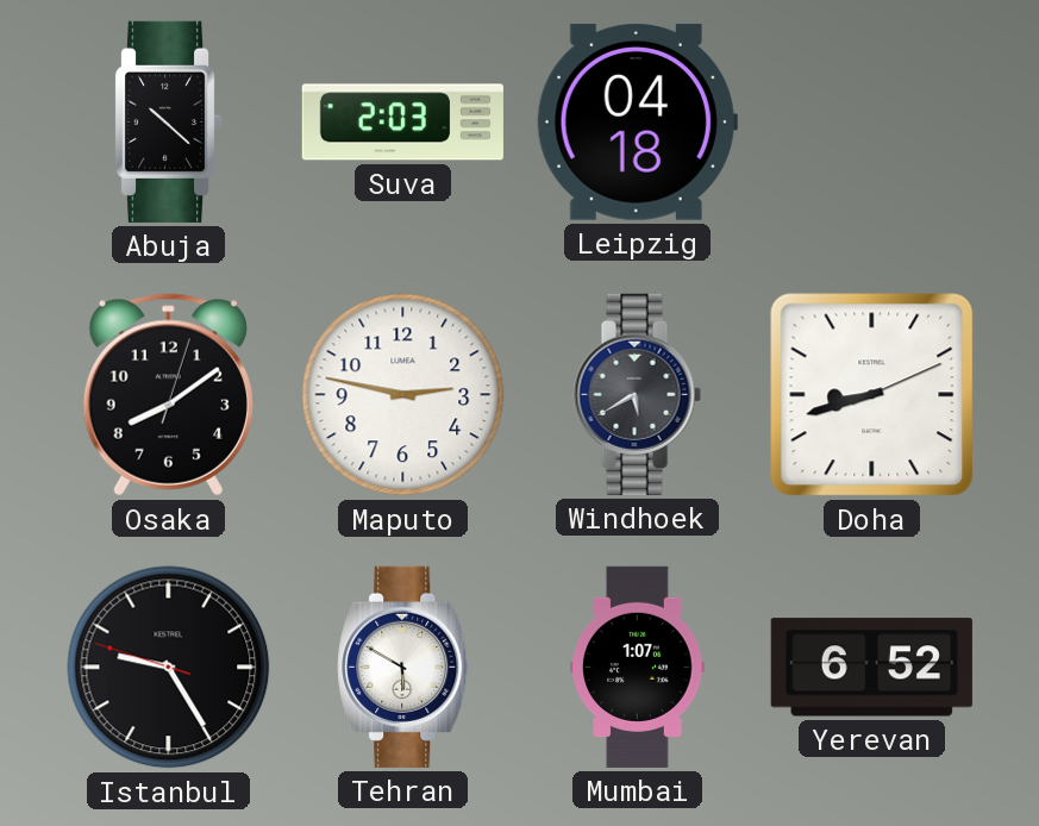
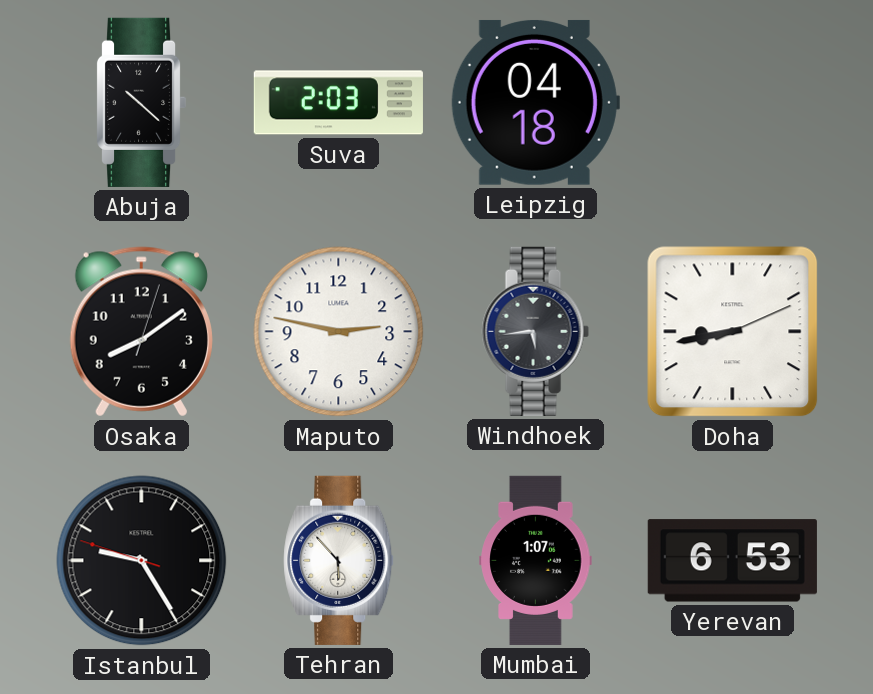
Windhoek: 5:40 -> 5:44
Doha: 8:42 -> 8:43
Tehran: 5:50 -> 5:53
Yerevan: 6:52 -> 6:53
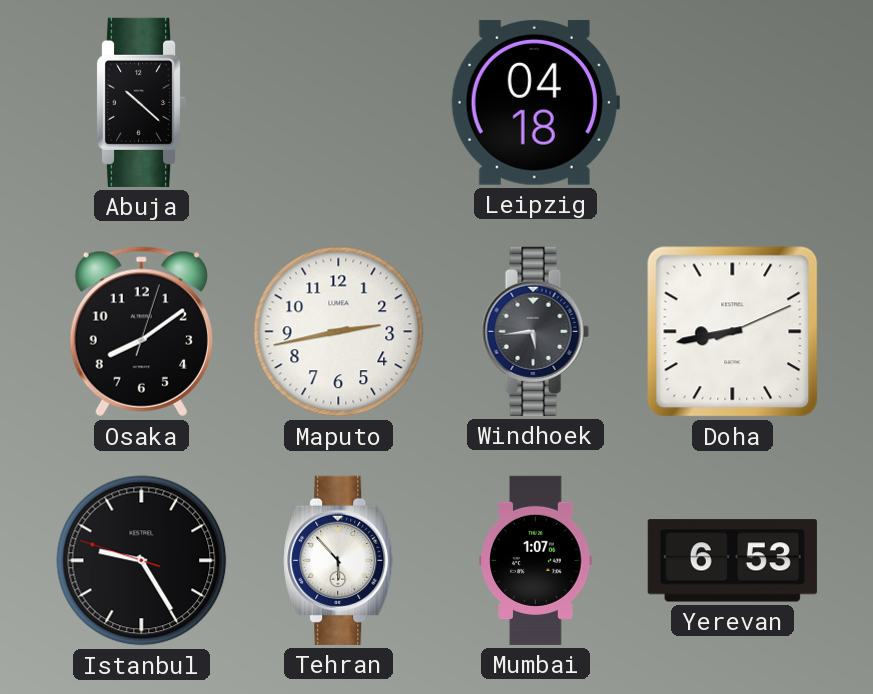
Suva: 2:03 -> none
Maputo: 2:47 -> 2:43
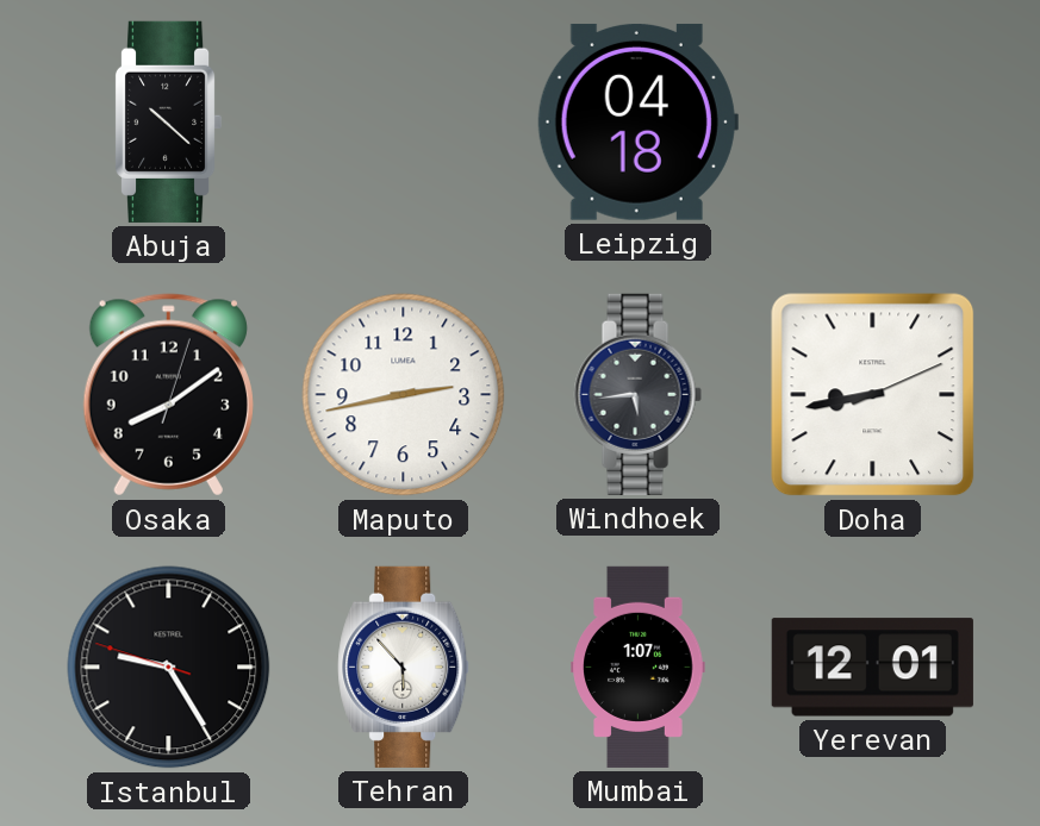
Yerevan: 6:53 -> 12:01
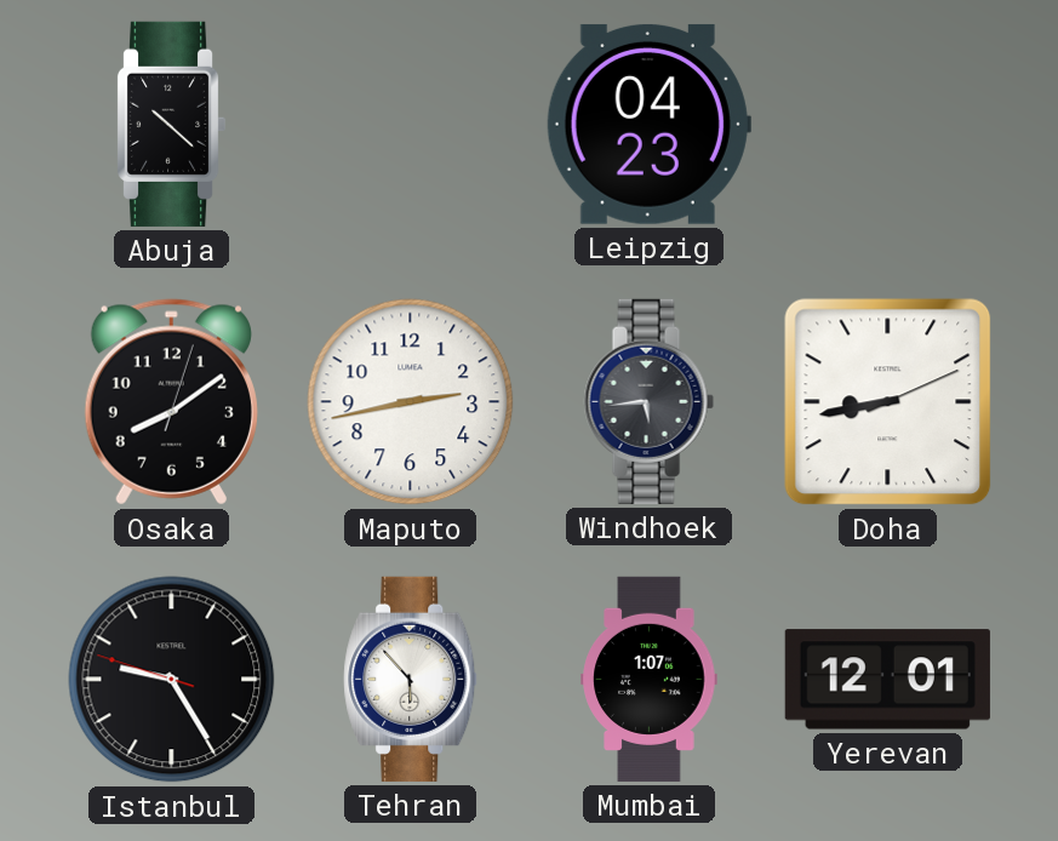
Leipzig: 04:18 -> 04:23
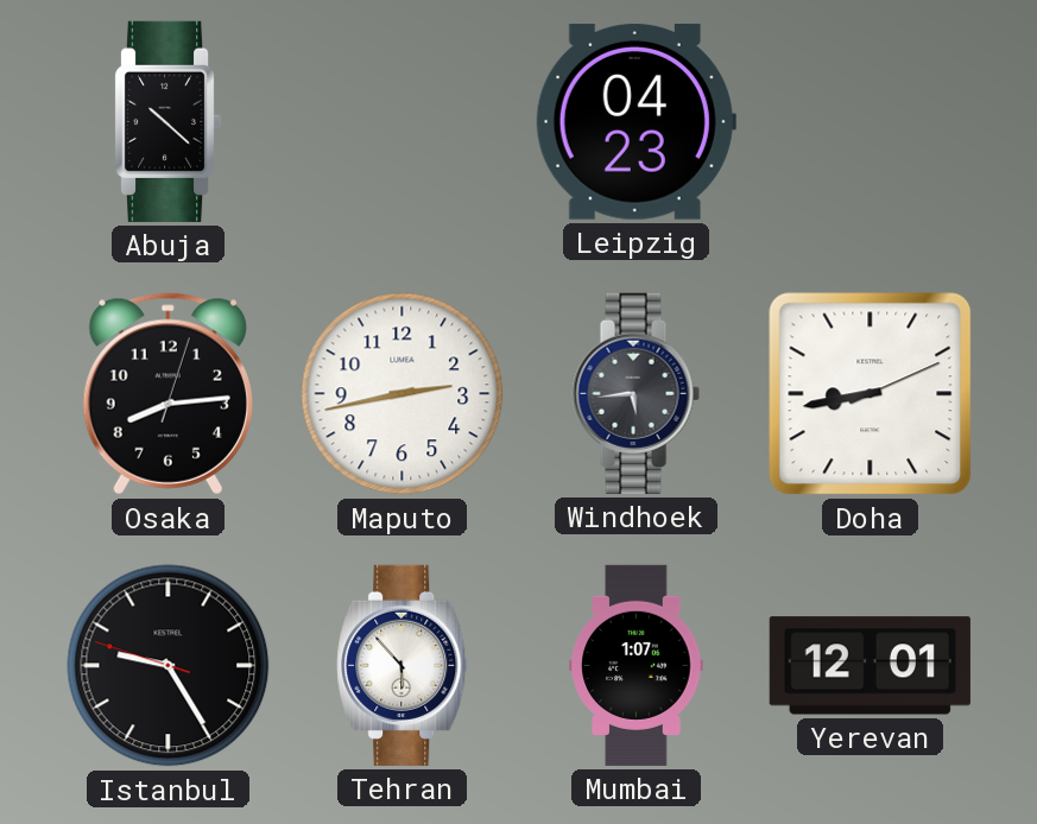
Osaka: 8:09 -> 8:14
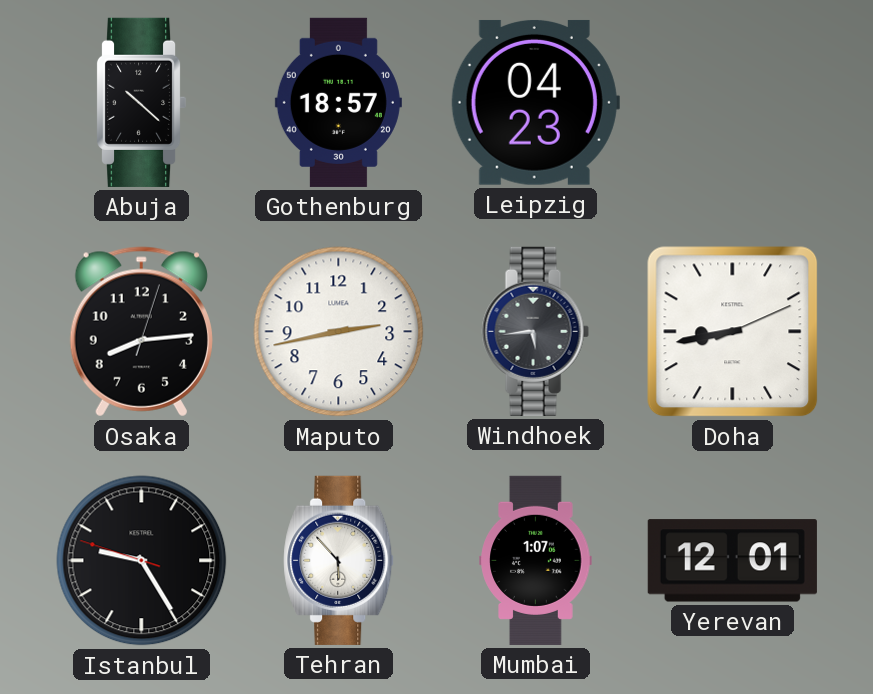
Gothenburg: none -> 18:57
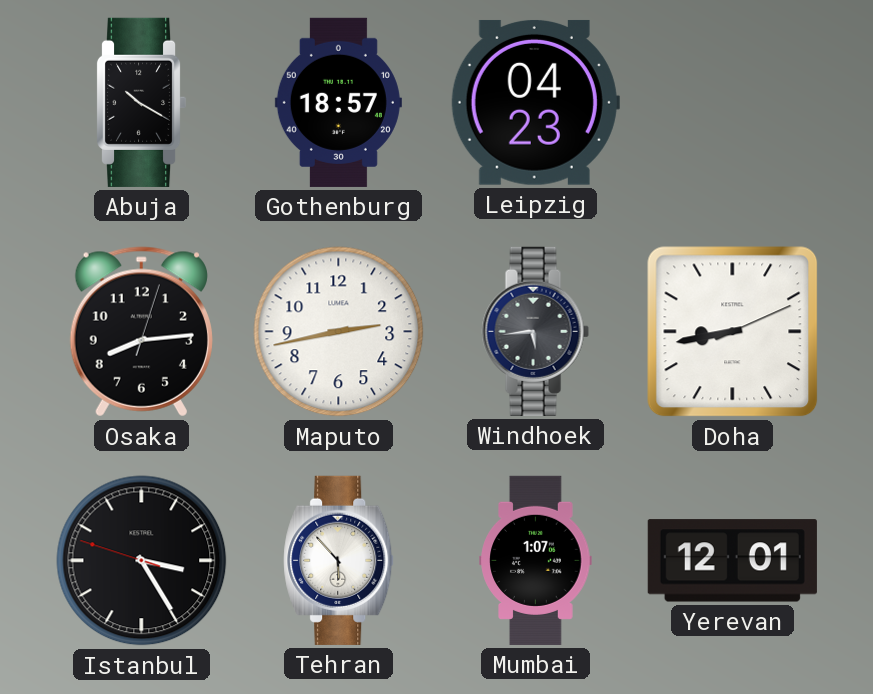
Abuja: 10:22 -> 10:20
Istanbul: 9:24 -> 3:24
